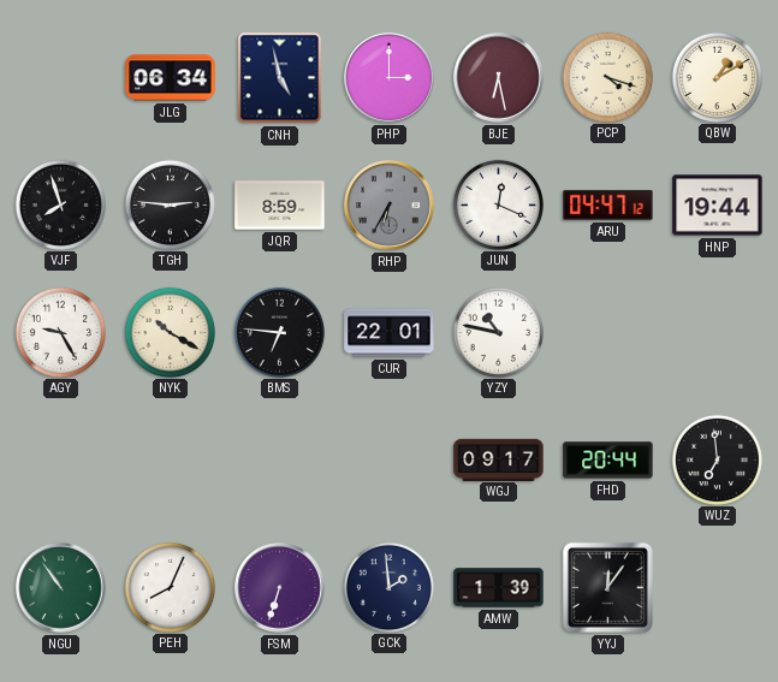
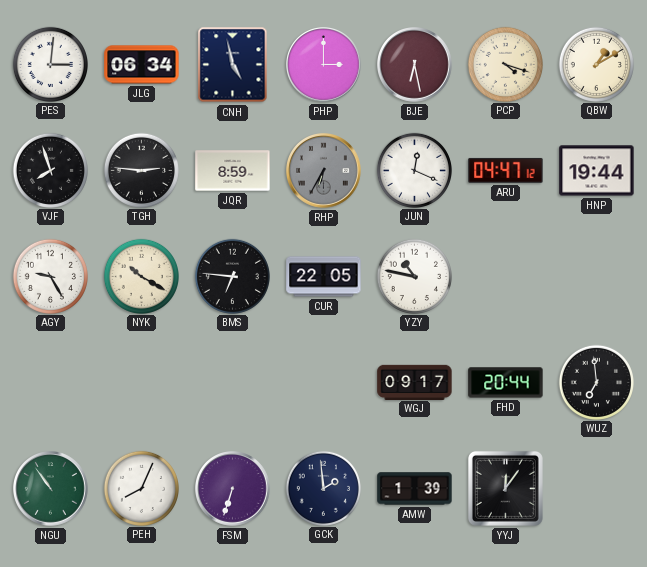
PES: none -> 3:01
CUR: 22:01 -> 22:05
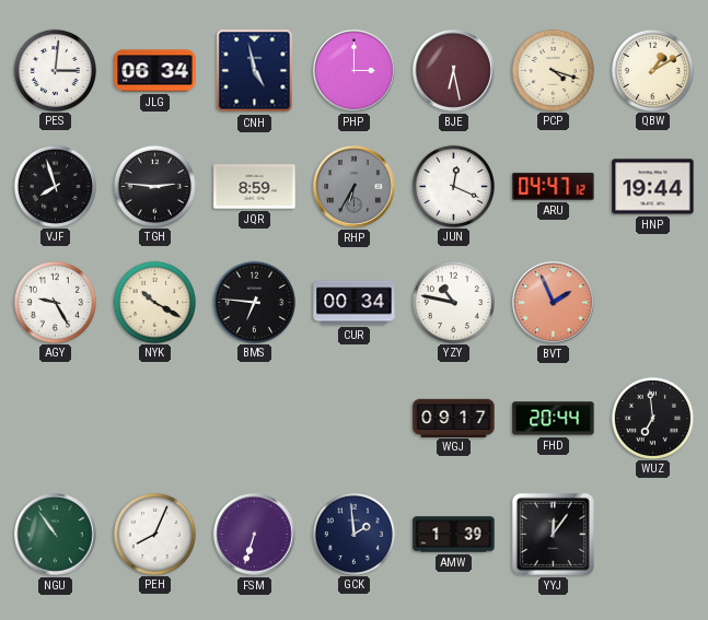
CUR: 22:05 -> 00:34
BVT: none -> 1:56
